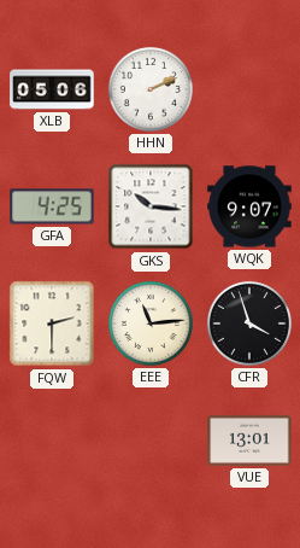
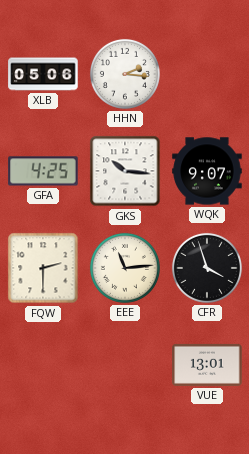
HHN: 2:11 -> 2:16
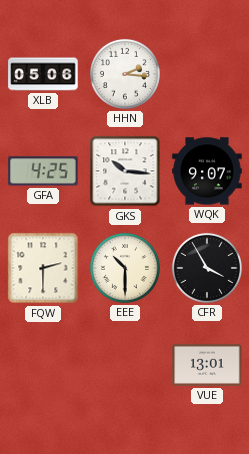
EEE: 11:14 -> 10:30
CFR: 3:57 -> 3:55
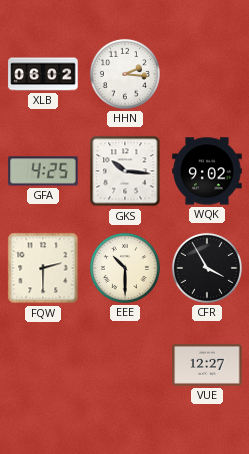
XLB: 05:06 -> 06:02
WQK: 9:07 -> 9:02
VUE: 13:01 -> 12:27
